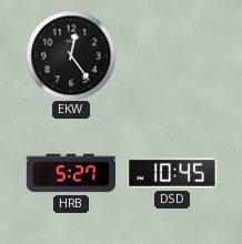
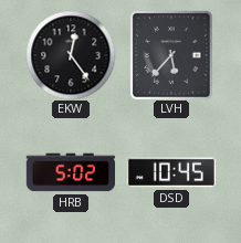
LVH: none -> 5:37
HRB: 5:27 -> 5:02
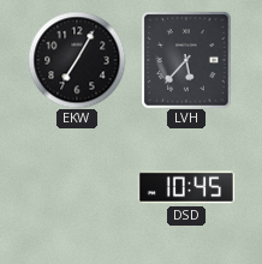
EKW: 12:24 -> 7:05
HRB: 5:02 -> none
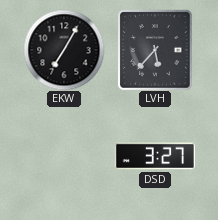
DSD: 10:45 -> 3:27
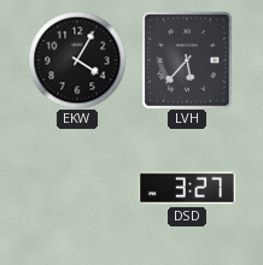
EKW: 7:05 -> 4:05
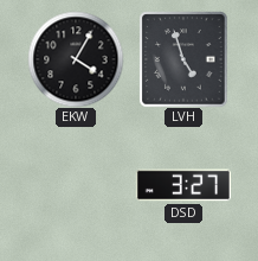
LVH: 5:37 -> 4:57
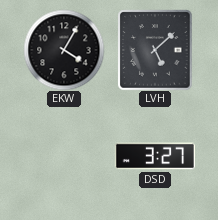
LVH: 4:57 -> 5:08
